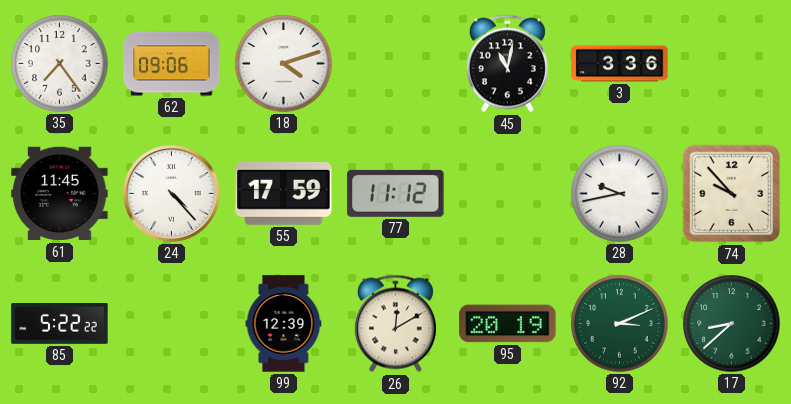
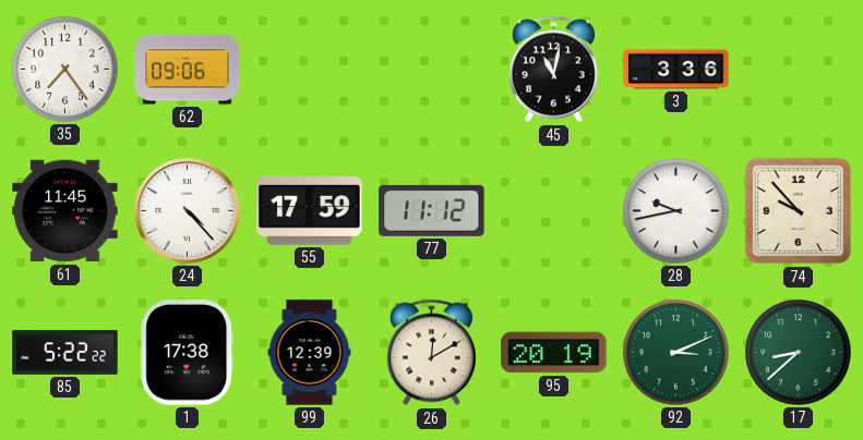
18: 4:12 -> none
1: none -> 17:38
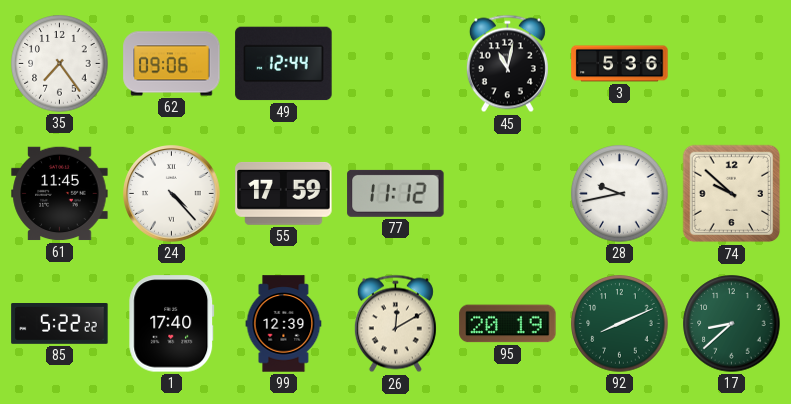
49: none -> 12:44
3: 3:36 -> 5:36
74: 9:53 -> 9:52
1: 17:38 -> 17:40
92: 3:11 -> 8:11
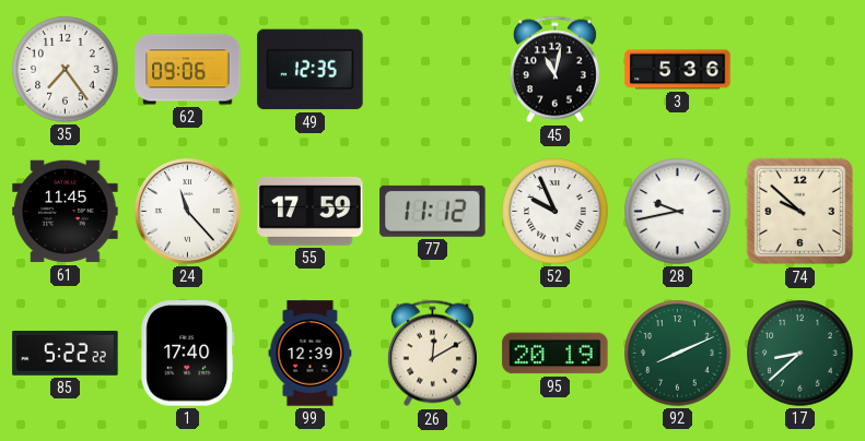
49: 12:44 -> 12:35
24: 4:23 -> 11:23
52: none -> 9:56
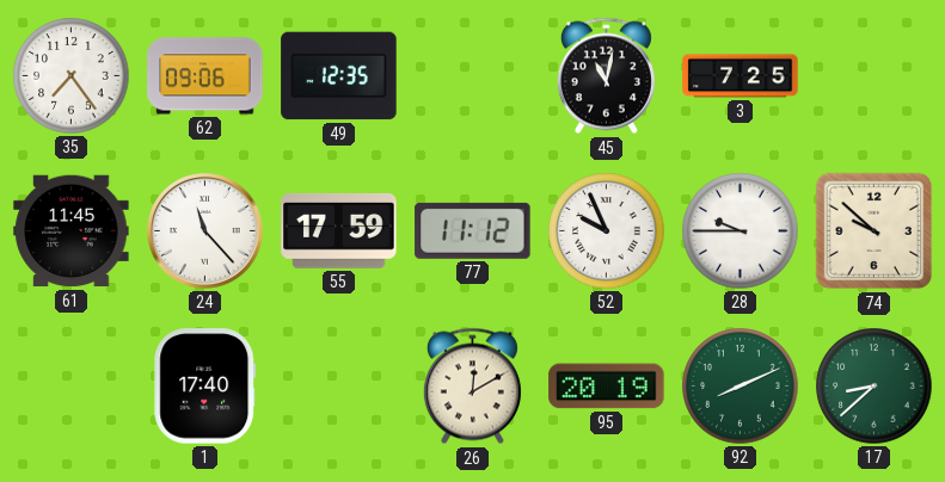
3: 5:36 -> 7:25
28: 9:43 -> 9:45
85: 5:22 -> none
99: 12:39 -> none
